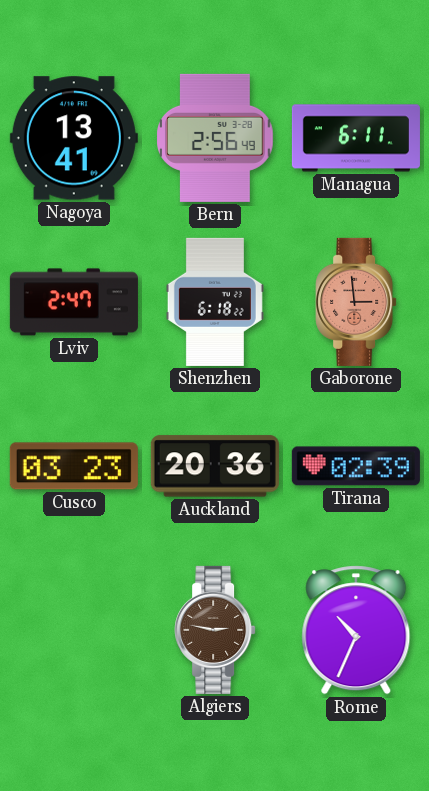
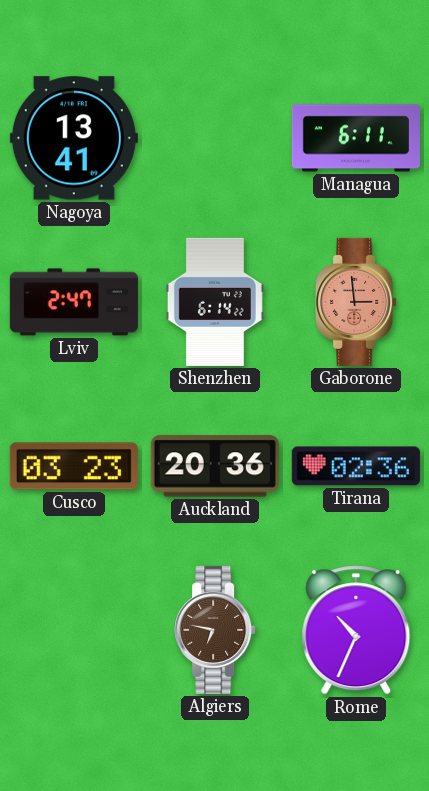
Bern: 2:56 -> none
Shenzhen: 6:18 -> 6:14
Tirana: 02:39 -> 02:36
Algiers: 2:47 -> 6:47
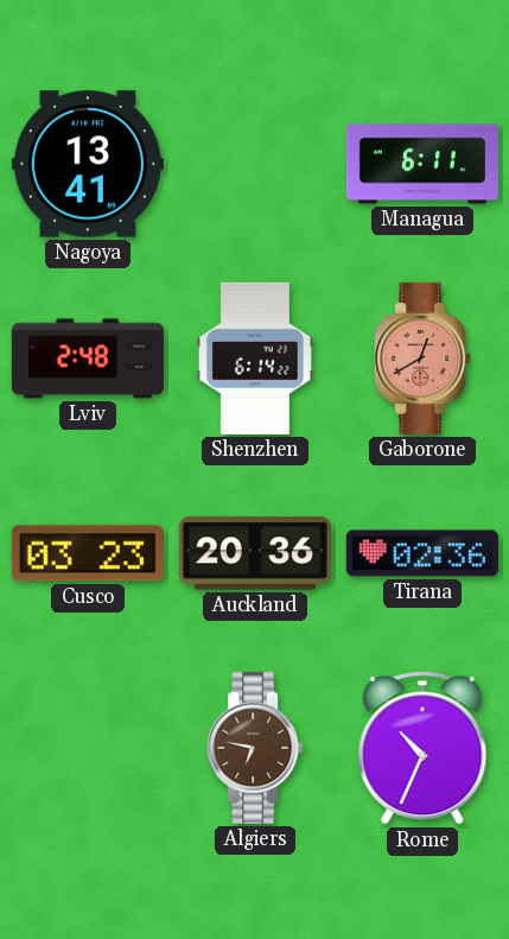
Lviv: 2:47 -> 2:48
Gaborone: 2:59 -> 12:40
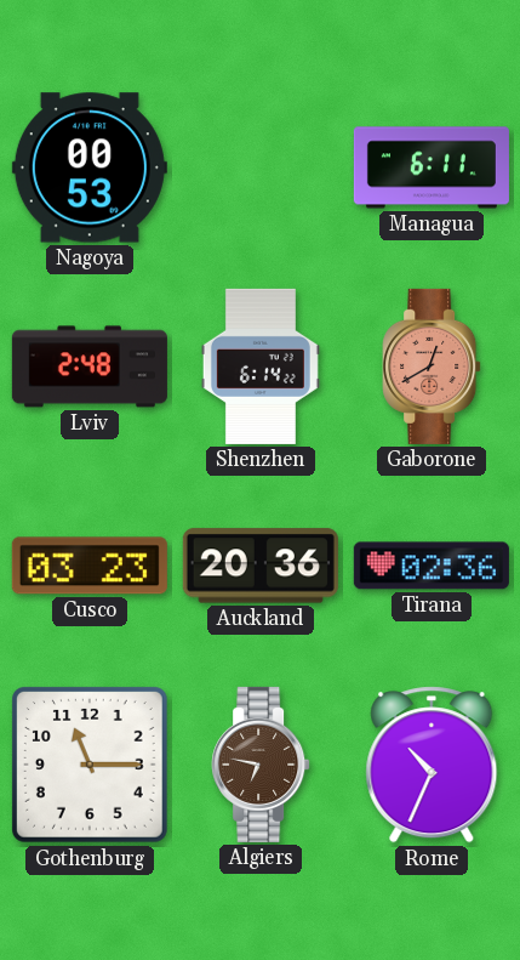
Nagoya: 13:41 -> 00:53
Gothenburg: none -> 11:15
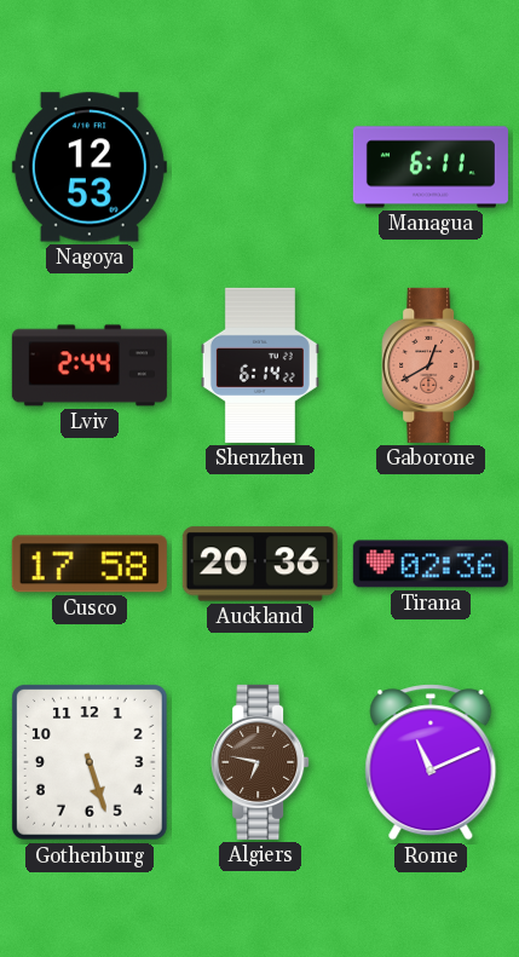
Nagoya: 00:53 -> 12:53
Lviv: 2:48 -> 2:44
Cusco: 03:23 -> 17:58
Gothenburg: 11:15 -> 5:27
Rome: 10:34 -> 11:11
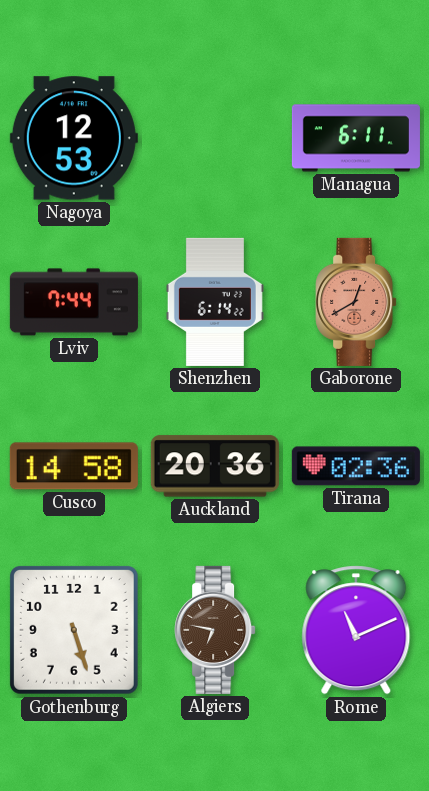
Lviv: 2:44 -> 7:44
Cusco: 17:58 -> 14:58
